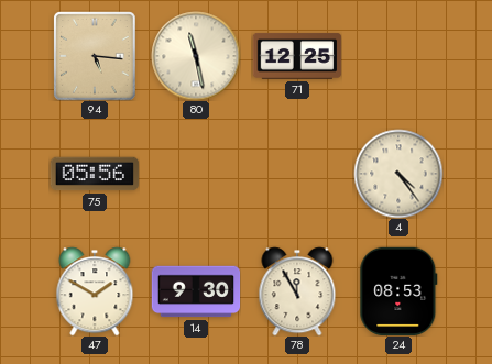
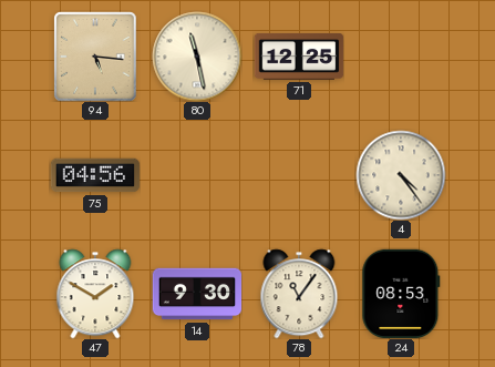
75: 05:56 -> 04:56
78: 11:55 -> 11:06
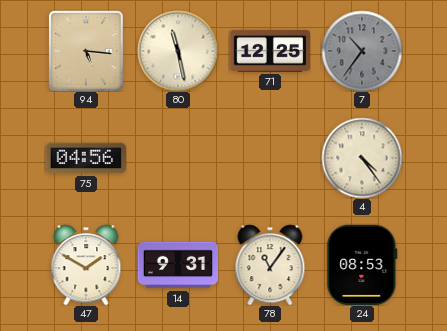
7: none -> 10:36
14: 9:30 -> 9:31
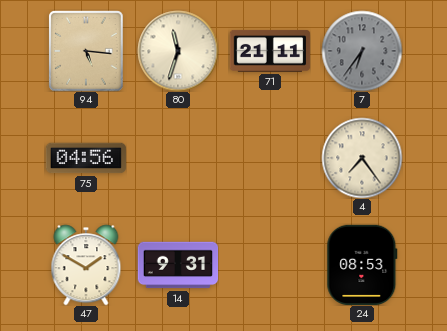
80: 11:28 -> 11:33
71: 12:25 -> 21:11
7: 10:36 -> 6:36
4: 4:24 -> 7:24
78: 11:06 -> none
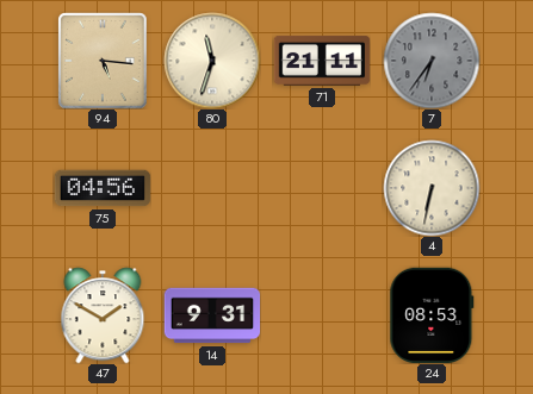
4: 7:24 -> 6:32
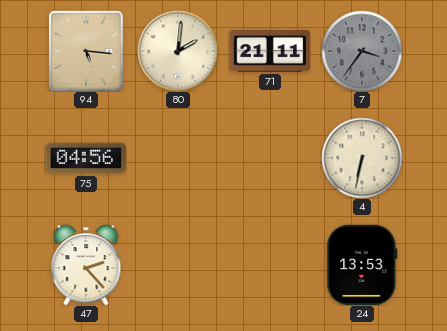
80: 11:33 -> 2:01
7: 6:36 -> 3:36
47: 1:50 -> 2:23
14: 9:31 -> none
24: 08:53 -> 13:53
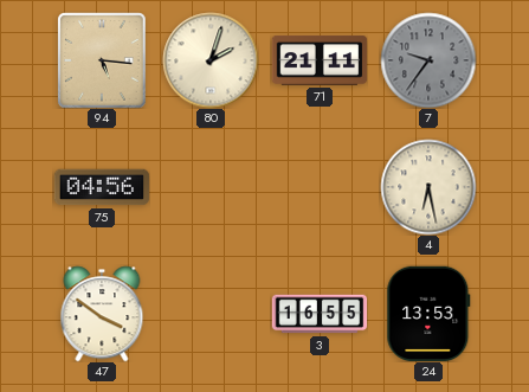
80: 2:01 -> 2:03
7: 3:36 -> 9:36
4: 6:32 -> 6:28
47: 2:23 -> 3:51
3: none -> 16:55
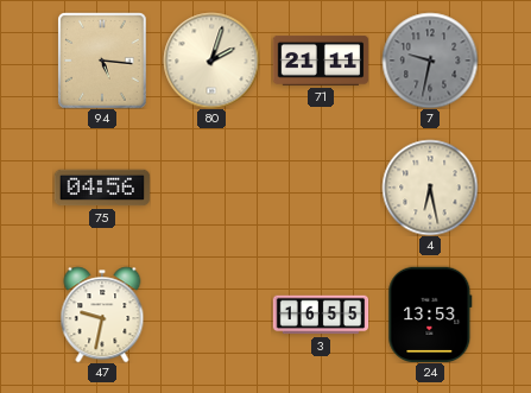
7: 9:36 -> 9:32
47: 3:51 -> 9:32
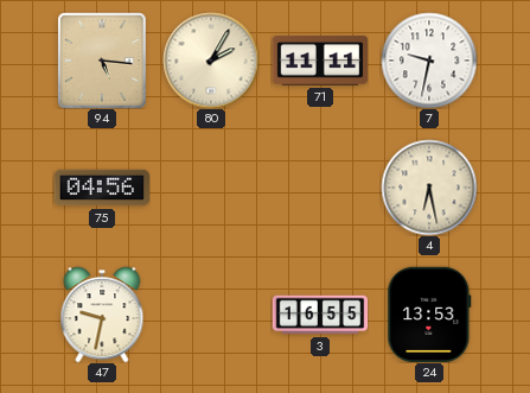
80: 2:03 -> 2:05
71: 21:11 -> 11:11
7 dial: grey -> white
